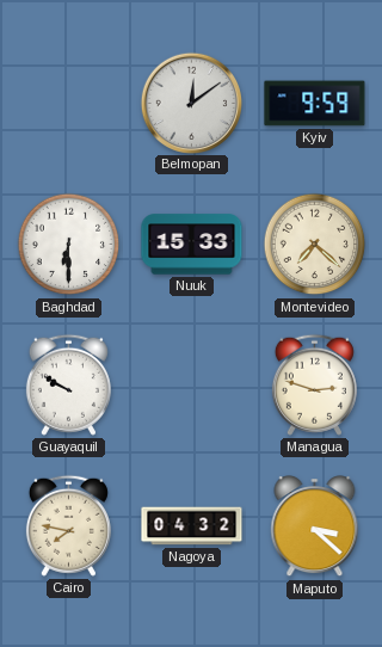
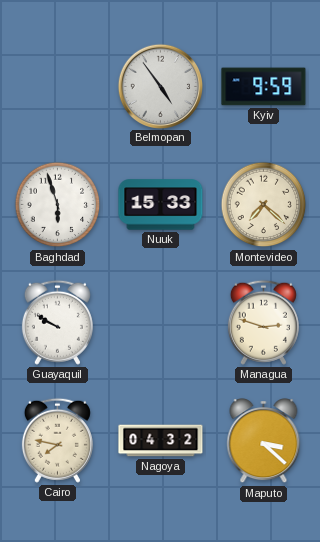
Belmopan: 12:09 -> 4:54
Baghdad: 6:30 -> 5:57
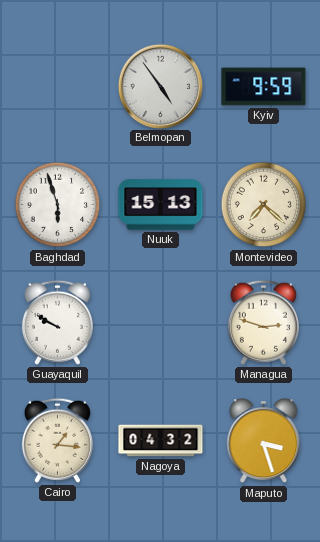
Nuuk: 15:33 -> 15:13
Cairo: 7:47 -> 1:16
Maputo: 3:22 -> 3:27
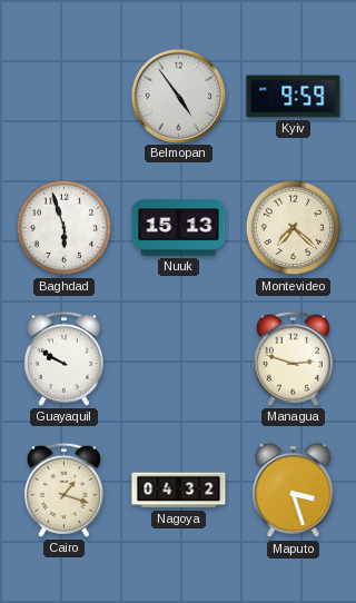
Cairo: 1:16 -> 1:18
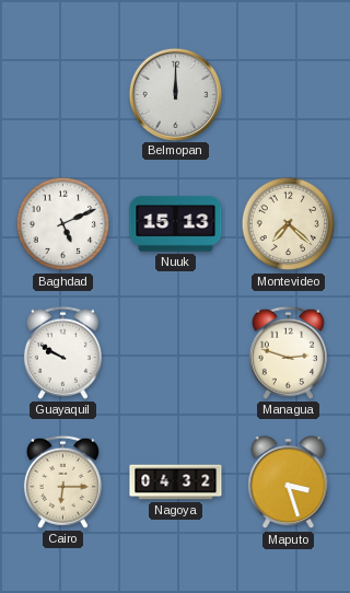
Belmopan: 4:54 -> 12:00
Kyiv: 9:59 -> none
Baghdad: 5:57 -> 5:11
Cairo: 1:18 -> 6:15
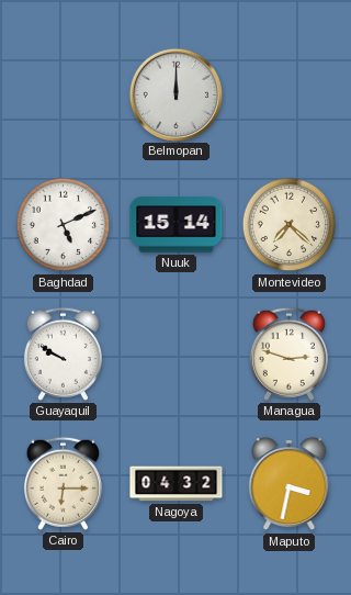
Nuuk: 15:13 -> 15:14
Maputo: 3:27 -> 3:32
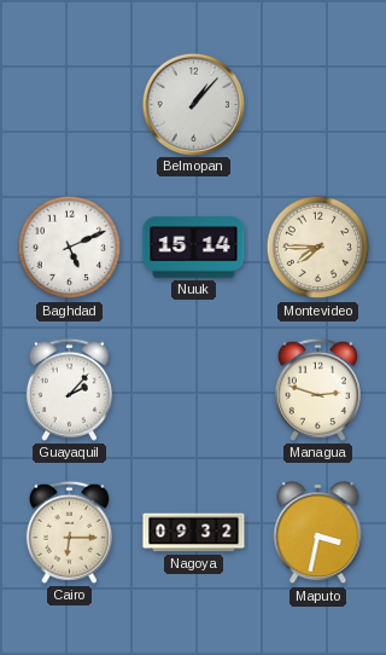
Belmopan: 12:00 -> 1:07
Montevideo: 7:22 -> 7:45
Guayaquil: 9:50 -> 2:07
Nagoya: 04:32 -> 09:32
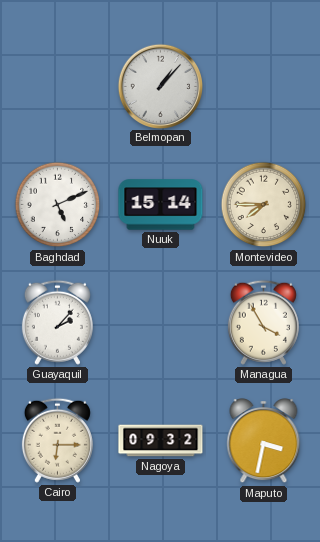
Managua: 2:48 -> 3:55
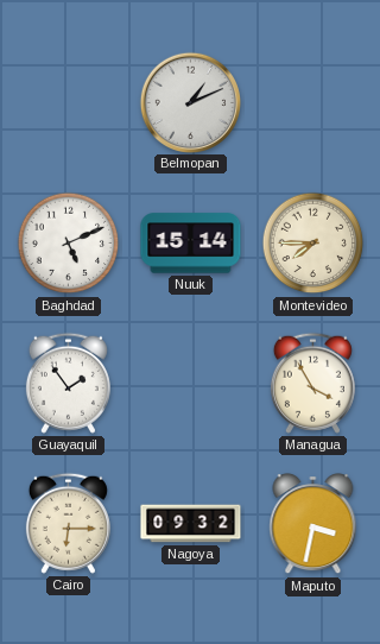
Belmopan: 1:07 -> 1:11
Guayaquil: 2:07 -> 1:54
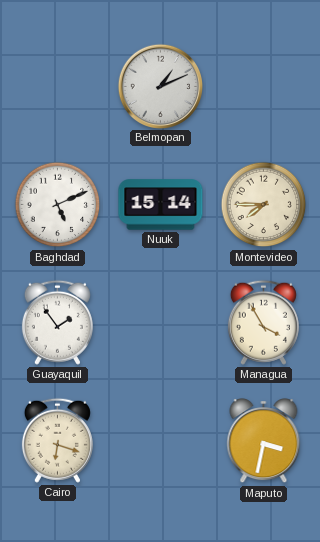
Cairo: 6:15 -> 6:18
Nagoya: 09:32 -> none
